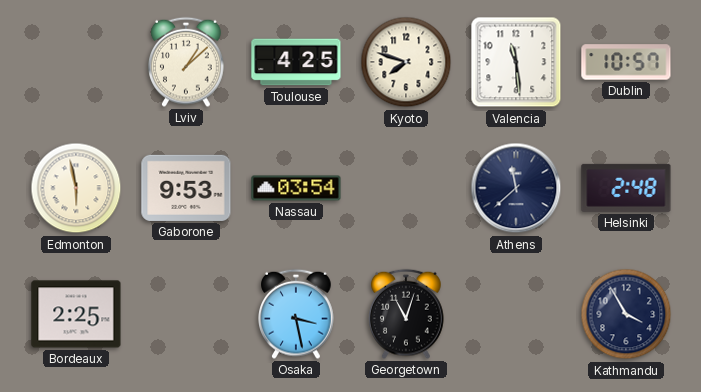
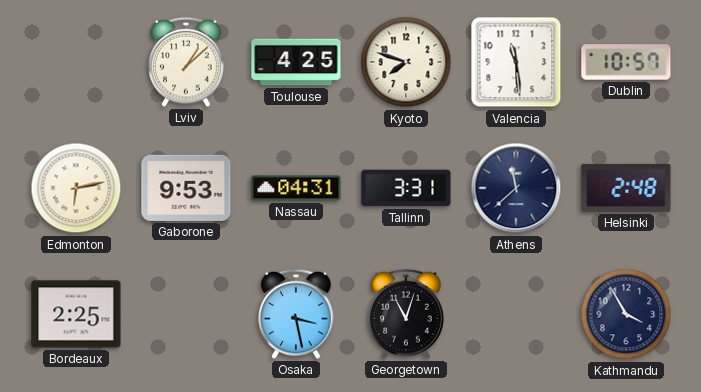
Edmonton: 5:58 -> 6:13
Nassau: 03:54 -> 04:31
Tallinn: none -> 3:31
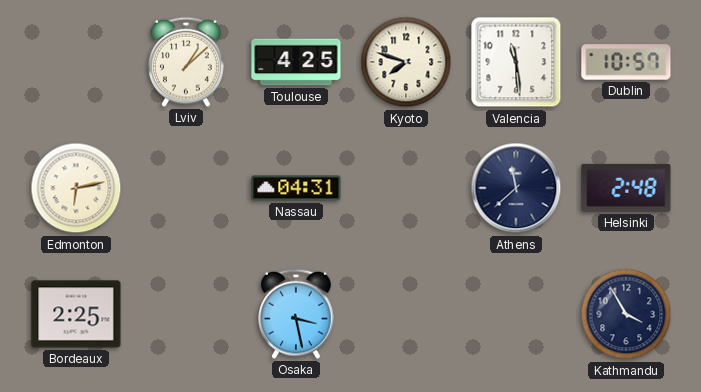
Gaborone: 9:53 -> none
Tallinn: 3:31 -> none
Georgetown: 11:03 -> none
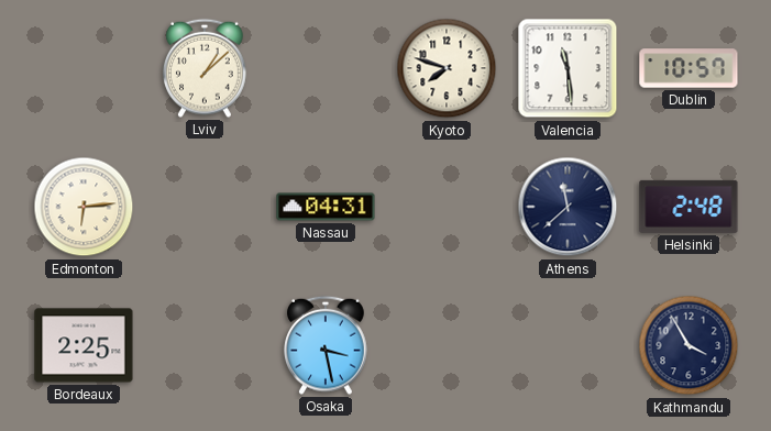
Toulouse: 4:25 -> none
Edmonton: 6:13 -> 6:14
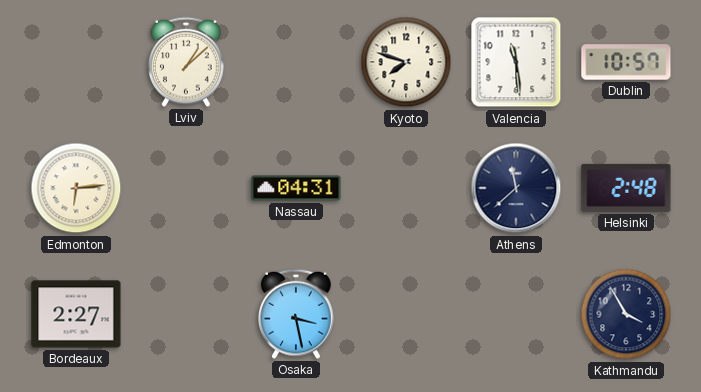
Bordeaux: 2:25 -> 2:27
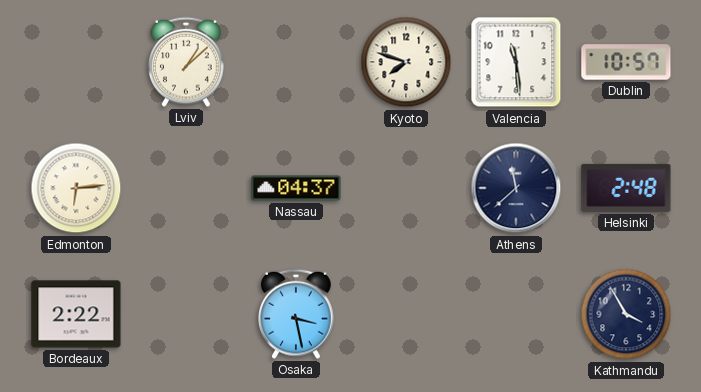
Nassau: 04:31 -> 04:37
Bordeaux: 2:27 -> 2:22
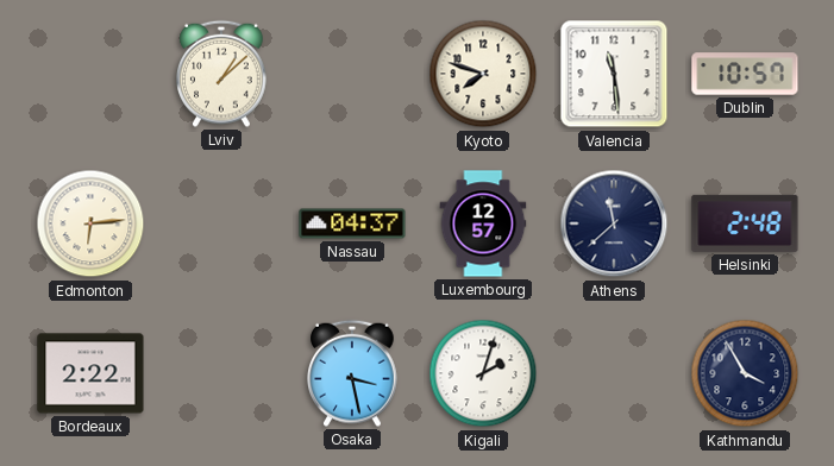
Luxembourg: none -> 12:57
Kigali: none -> 2:03
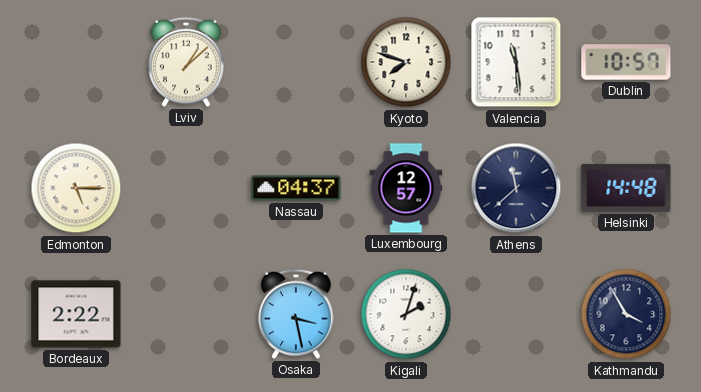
Edmonton: 6:14 -> 5:15
Helsinki: 2:48 -> 14:48
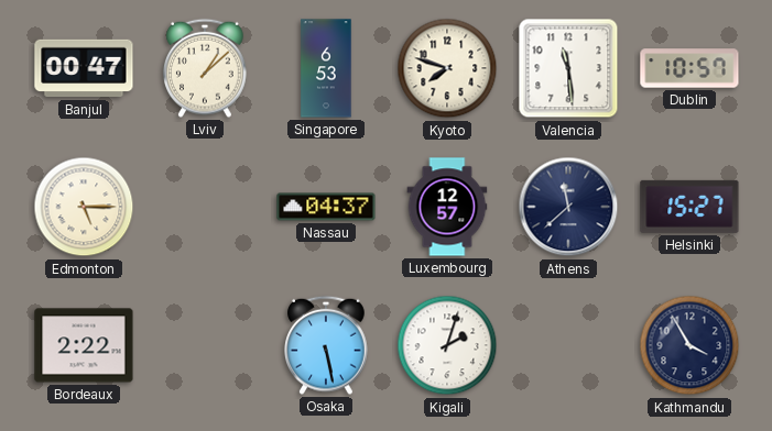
Banjul: none -> 00:47
Singapore: none -> 6:53
Helsinki: 14:48 -> 15:27
Osaka: 3:28 -> 5:28
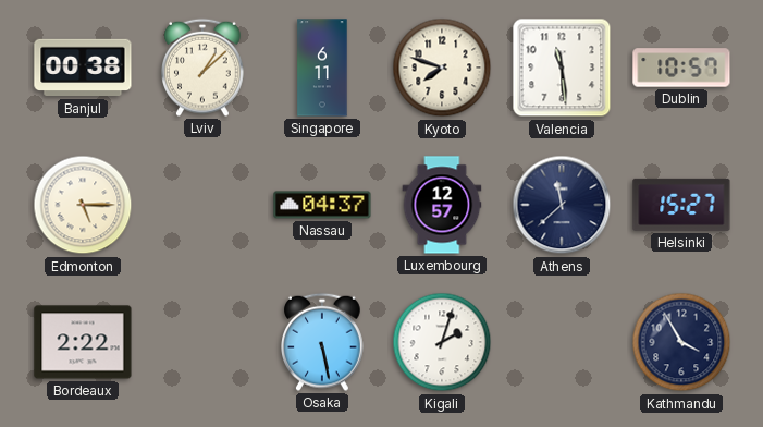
Banjul: 00:47 -> 00:38
Singapore: 6:53 -> 6:11
